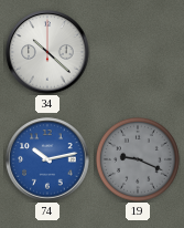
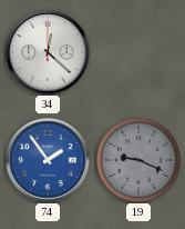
34: 10:22 -> 12:22
74: 10:13 -> 1:54
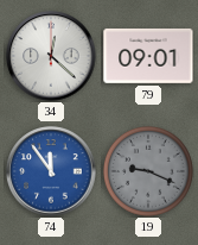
79: none -> 09:01
74: 1:54 -> 11:54
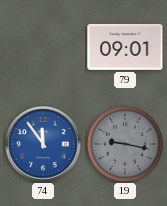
34: 12:22 -> none
19: 9:19 -> 9:17
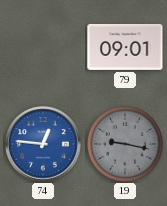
74: 11:54 -> 12:46
